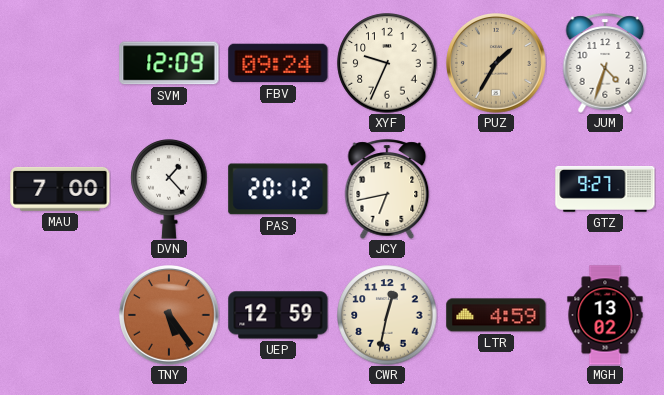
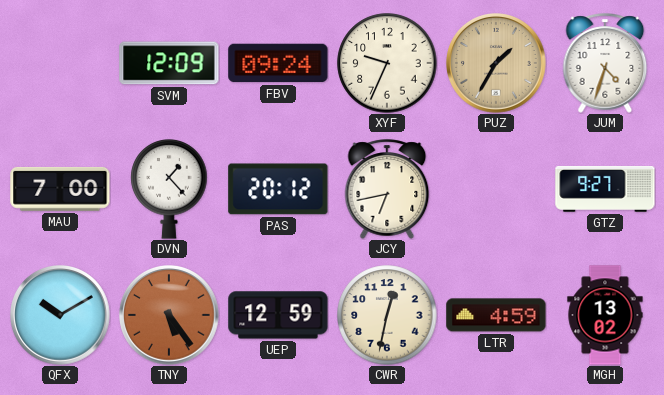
QFX: none -> 10:10
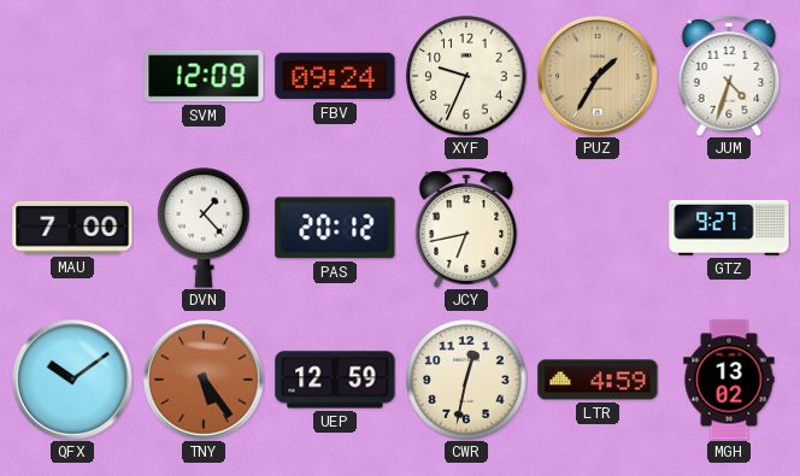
QFX: 10:10 -> 10:09
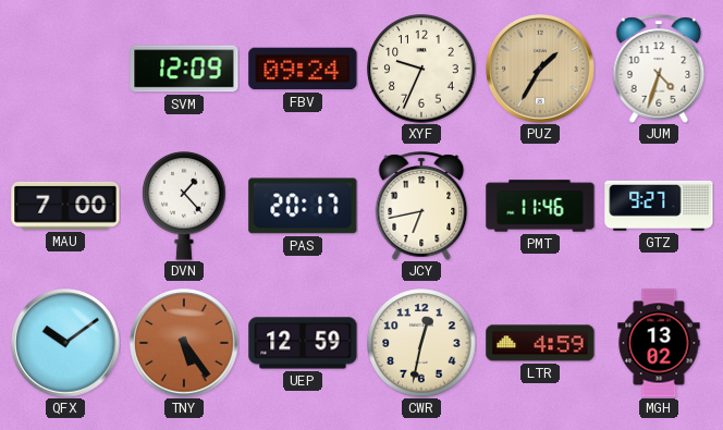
PAS: 20:12 -> 20:17
PMT: none -> 11:46
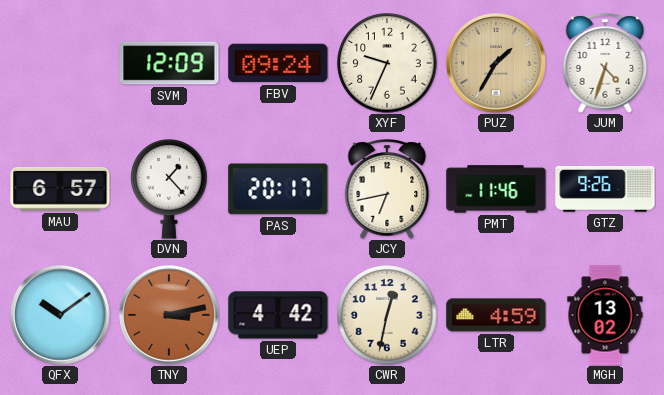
MAU: 7:00 -> 6:57
GTZ: 9:27 -> 9:26
TNY: 5:24 -> 3:13
UEP: 12:59 -> 4:42
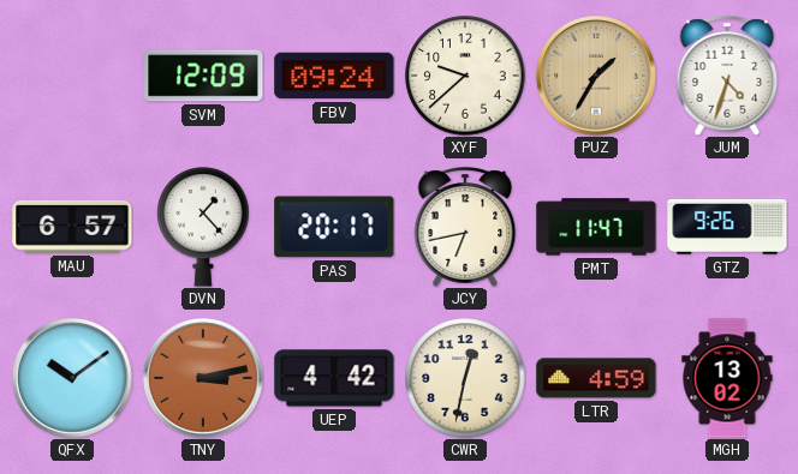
XYF: 9:34 -> 9:38
PMT: 11:46 -> 11:47
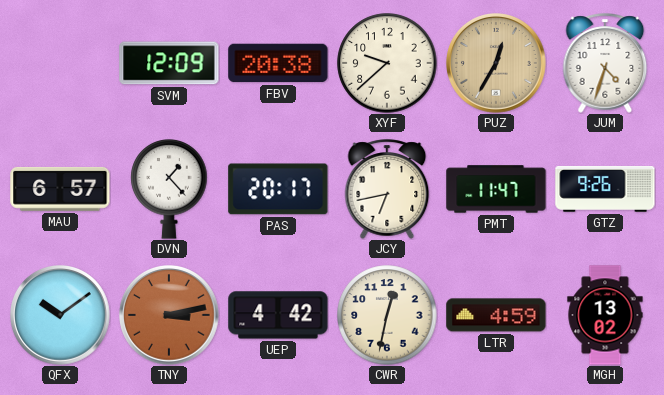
FBV: 09:24 -> 20:38
PUZ: 1:35 -> 12:35
